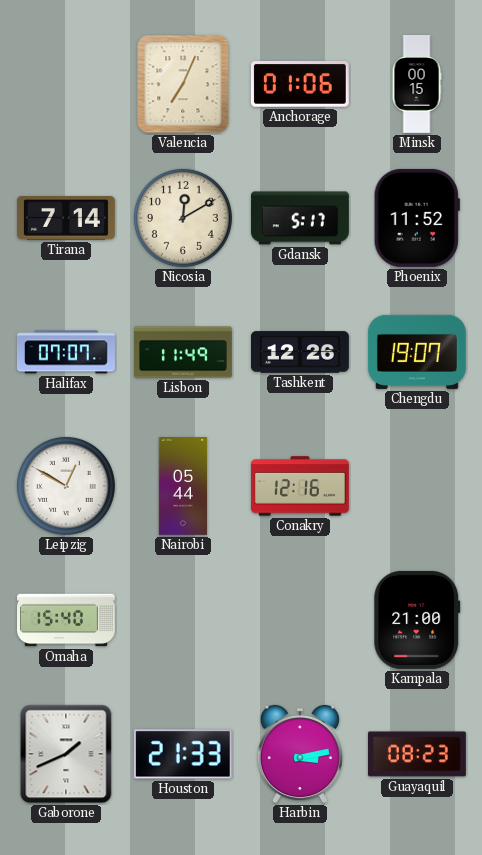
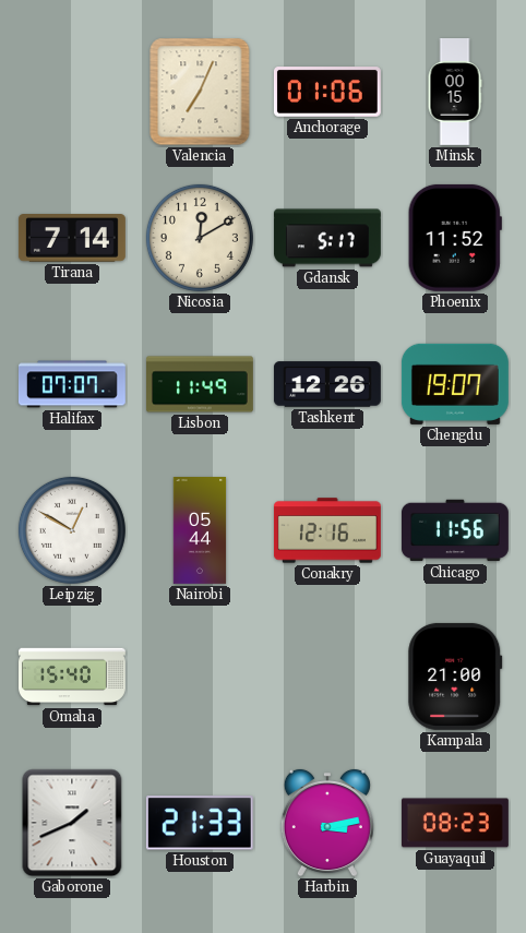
Chicago: none -> 11:56
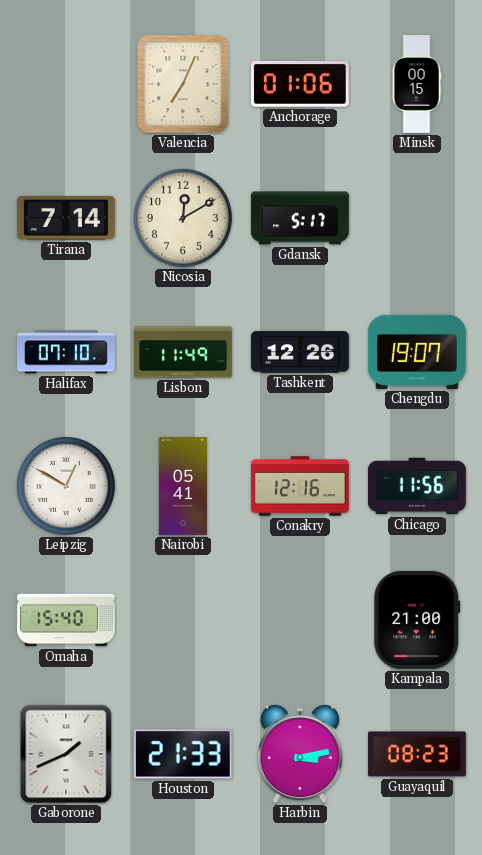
Phoenix: 11:52 -> none
Halifax: 07:07 -> 07:10
Nairobi: 05:44 -> 05:41
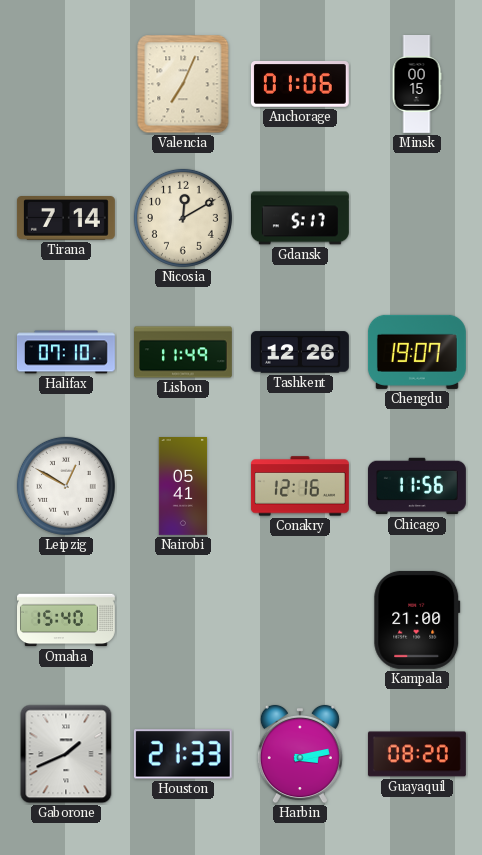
Guayaquil: 08:23 -> 08:20
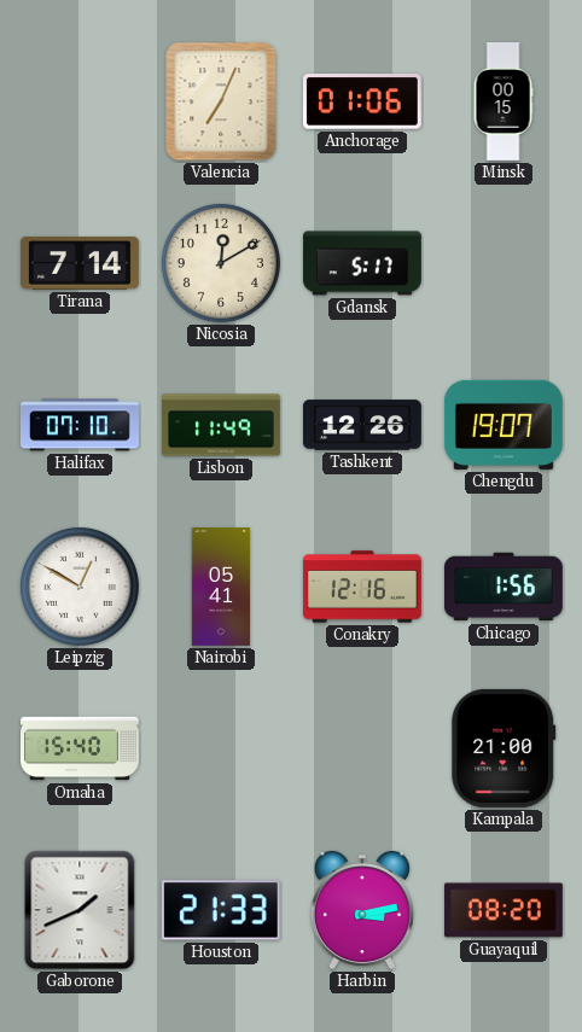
Chicago: 11:56 -> 1:56
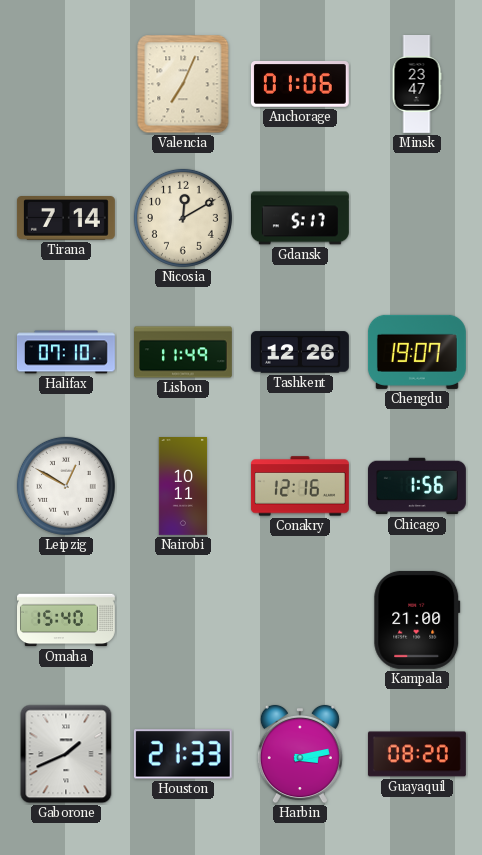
Minsk: 00:15 -> 23:47
Nairobi: 05:41 -> 10:11
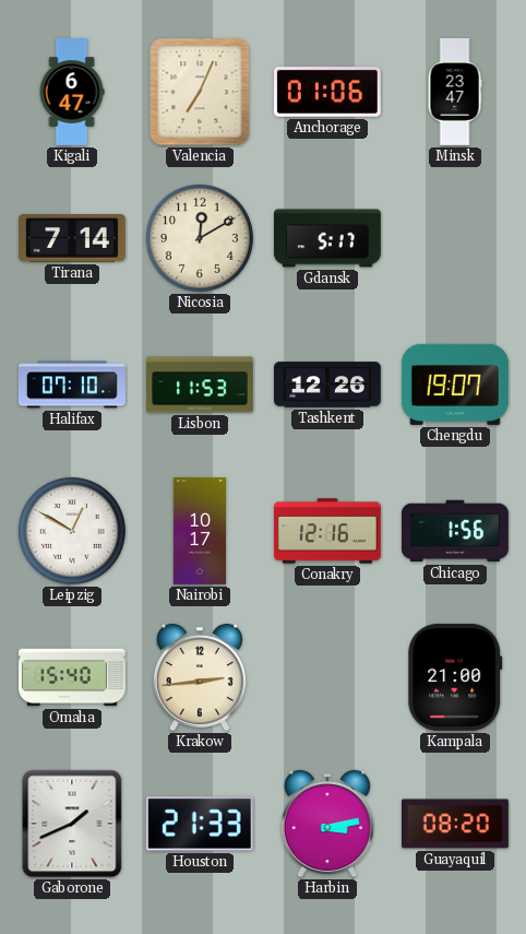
Kigali: none -> 6:47
Lisbon: 11:49 -> 11:53
Nairobi: 10:11 -> 10:17
Krakow: none -> 2:44
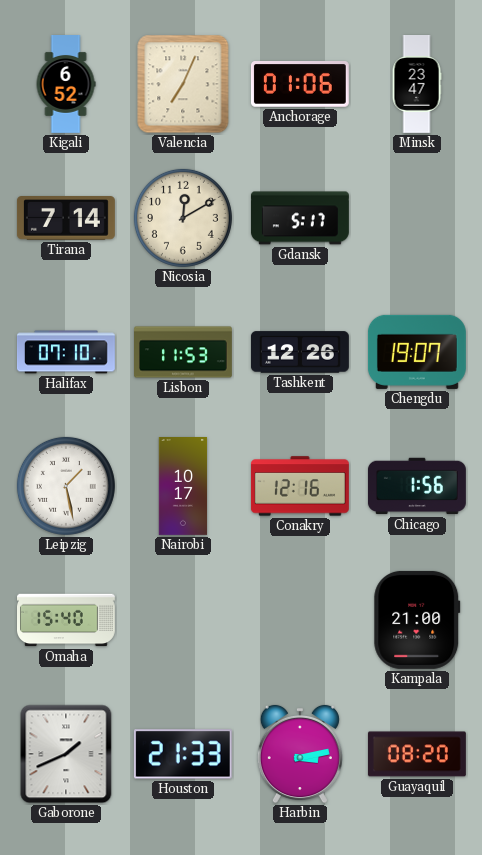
Kigali: 6:47 -> 6:52
Leipzig: 12:50 -> 1:28
Krakow: 2:44 -> none
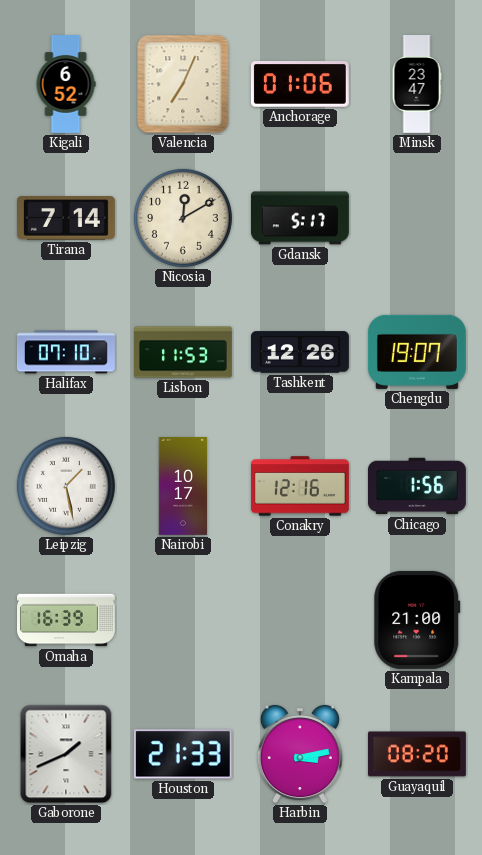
Omaha: 15:40 -> 16:39
